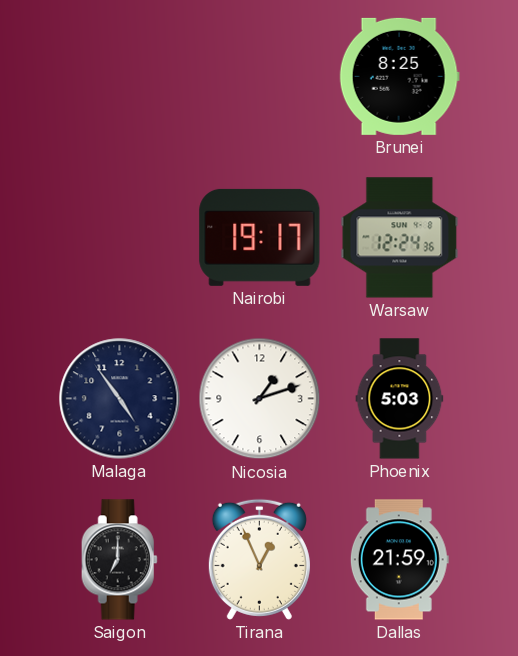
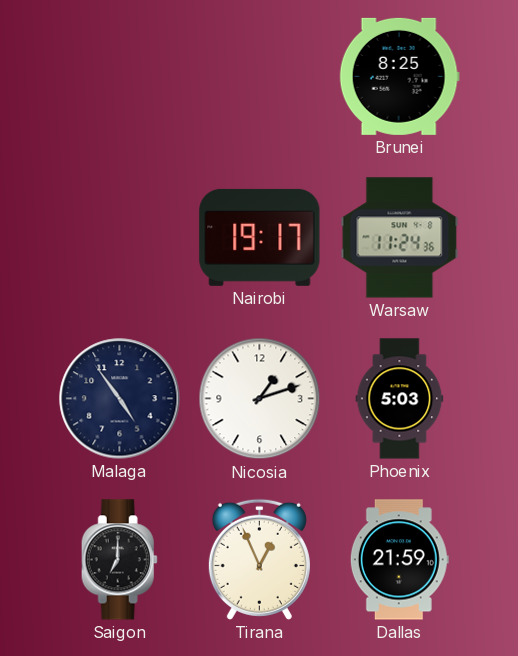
Warsaw: 12:24 -> 11:24
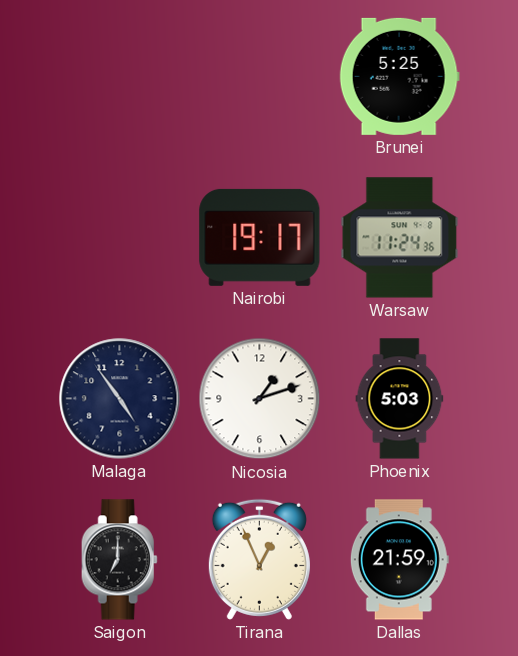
Brunei: 8:25 -> 5:25
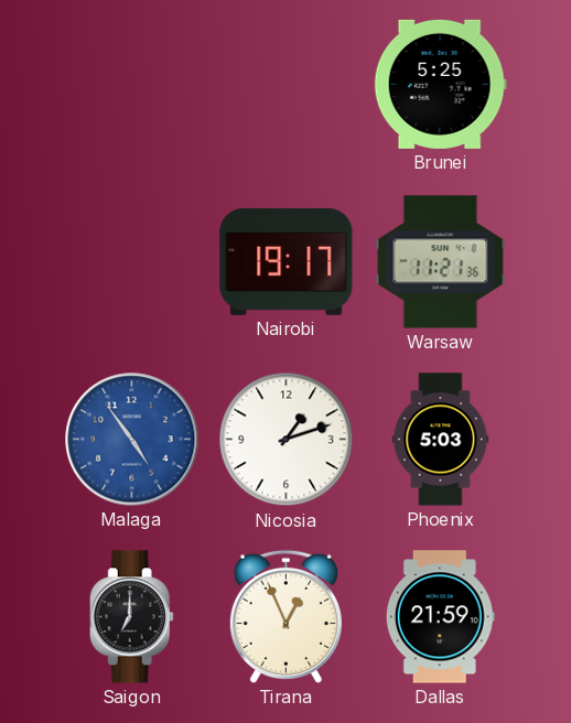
Warsaw: 11:24 -> 11:21
Malaga dial: navy -> blue
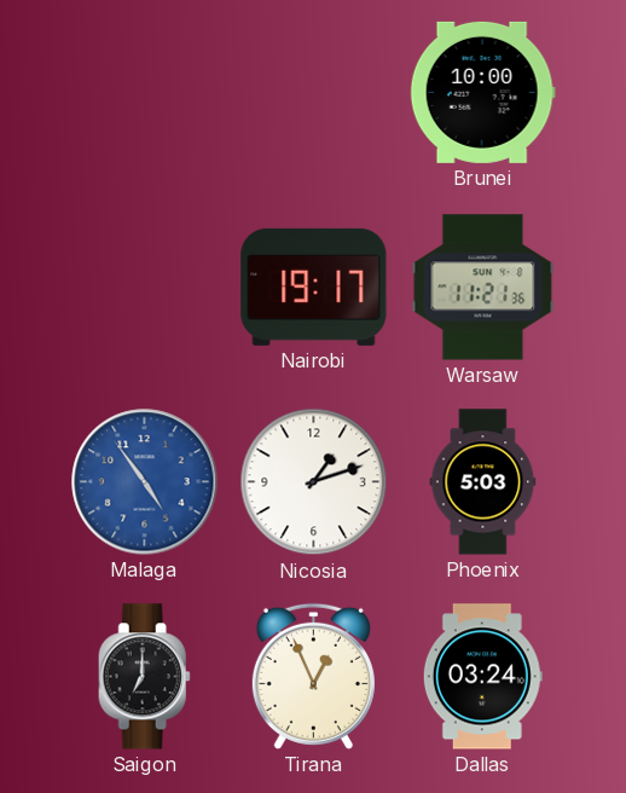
Brunei: 5:25 -> 10:00
Dallas: 21:59 -> 03:24
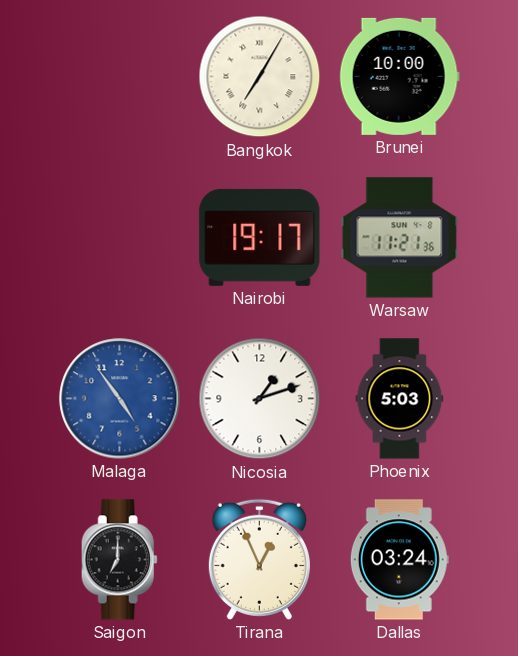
Bangkok: none -> 7:05
